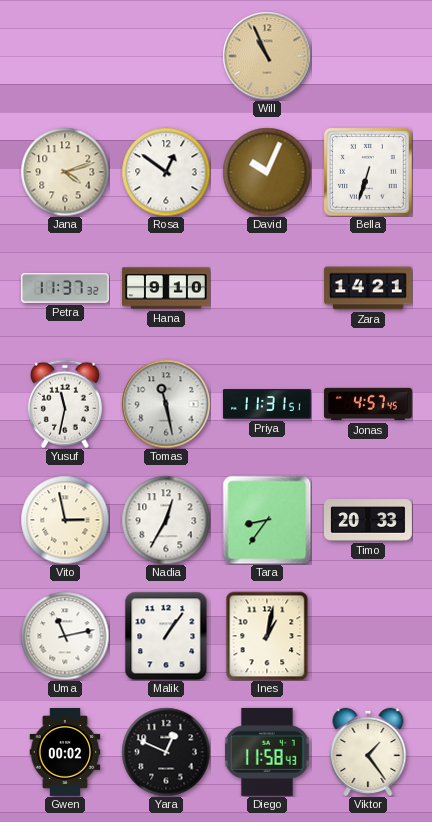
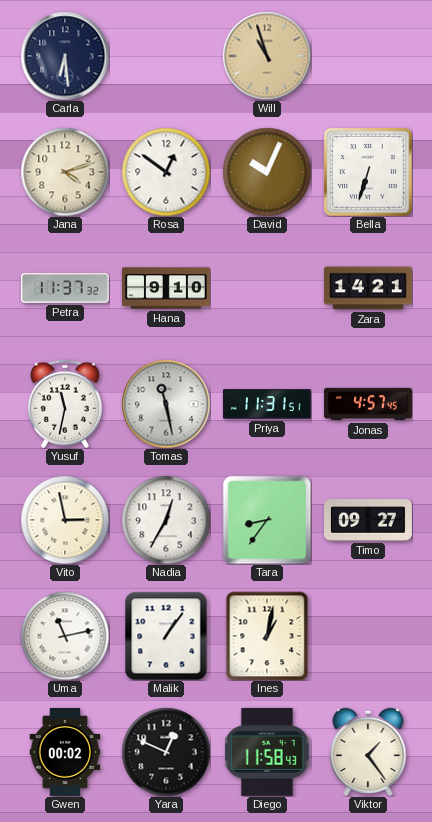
Carla: none -> 6:29
Will: 10:56 -> 10:57
Timo: 20:33 -> 09:27
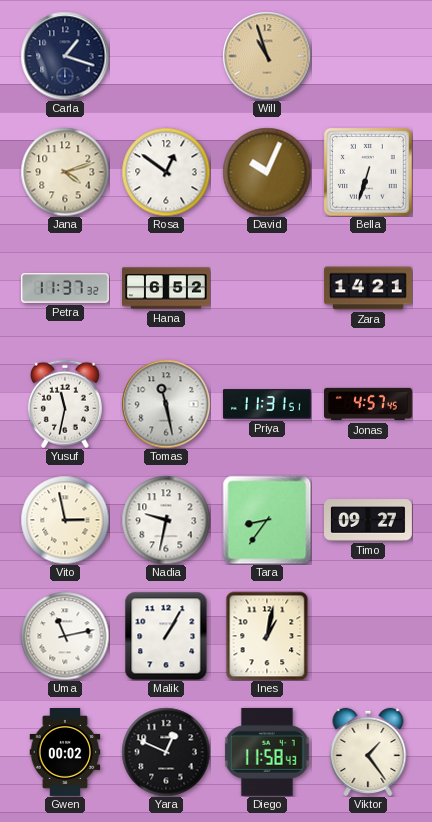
Carla: 6:29 -> 1:18
Hana: 9:10 -> 6:52
Nadia: 12:35 -> 9:32
Malik: 1:06 -> 1:05
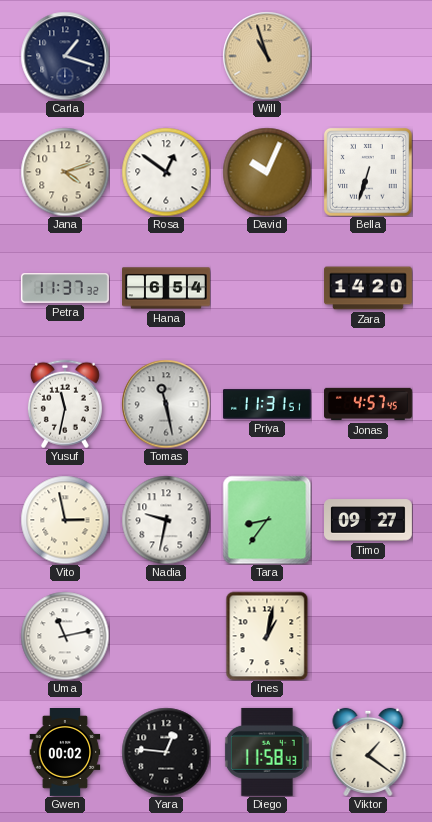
Hana: 6:52 -> 6:54
Zara: 14:21 -> 14:20
Malik: 1:05 -> none
Yara: 12:49 -> 12:46
Viktor: 1:24 -> 1:21
